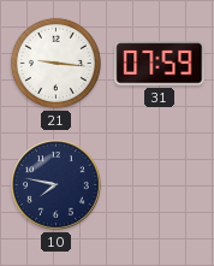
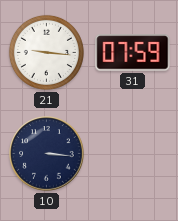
10: 7:47 -> 3:16
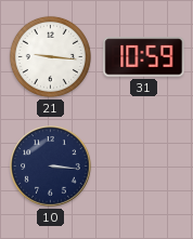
31: 07:59 -> 10:59
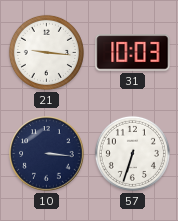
31: 10:59 -> 10:03
57: none -> 6:33
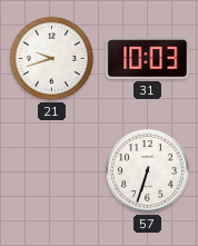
21: 9:16 -> 9:42
10: 3:16 -> none
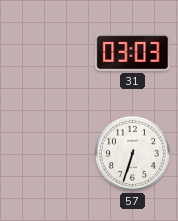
21: 9:42 -> none
31: 10:03 -> 03:03
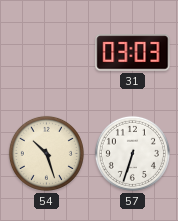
54: none -> 10:27
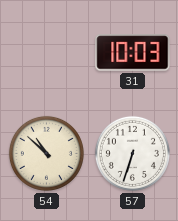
31: 03:03 -> 10:03
54: 10:27 -> 10:52
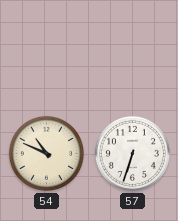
31: 10:03 -> none
54: 10:52 -> 10:49
